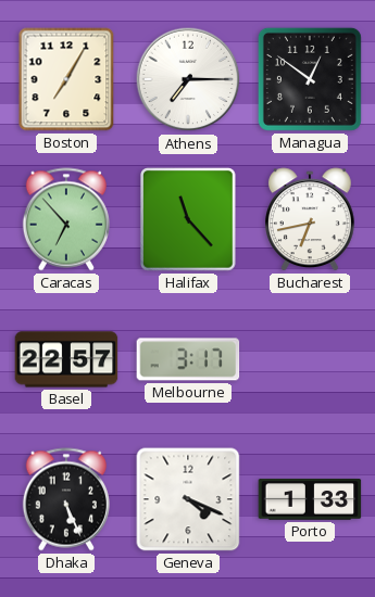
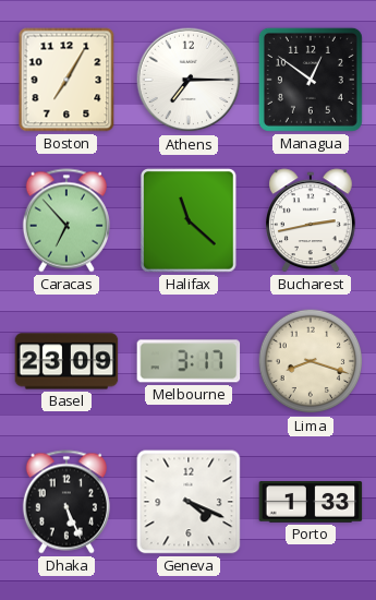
Halifax: 11:23 -> 11:22
Bucharest: 6:43 -> 2:43
Basel: 22:57 -> 23:09
Lima: none -> 8:18
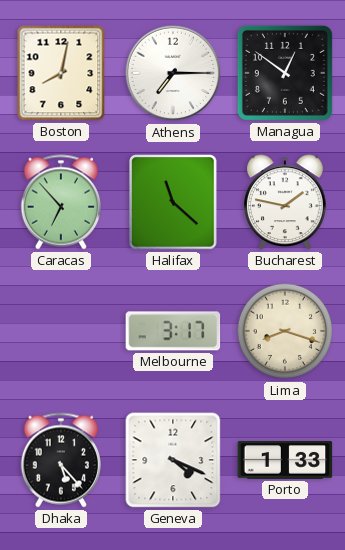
Boston: 7:05 -> 8:02
Bucharest: 2:43 -> 1:47
Basel: 23:09 -> none
Dhaka: 5:26 -> 5:23
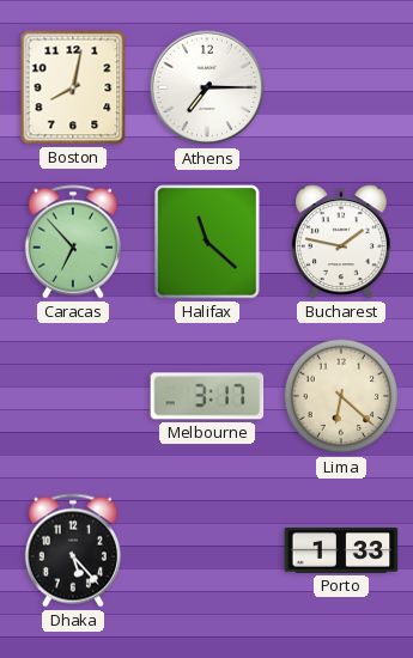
Managua: 12:51 -> none
Lima: 8:18 -> 6:22
Geneva: 4:19 -> none
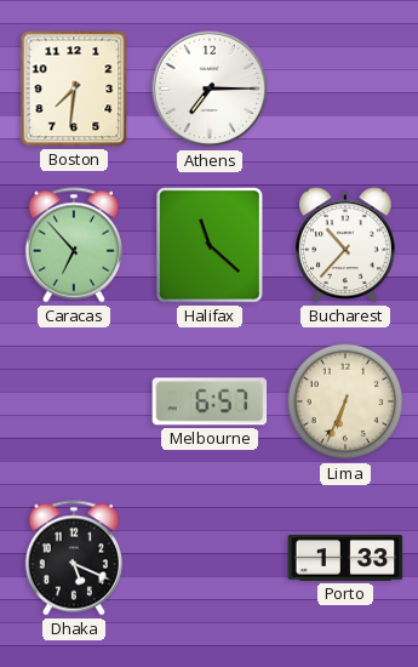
Boston: 8:02 -> 7:31
Bucharest: 1:47 -> 10:37
Melbourne: 3:17 -> 6:57
Lima: 6:22 -> 6:34
Dhaka: 5:23 -> 5:19
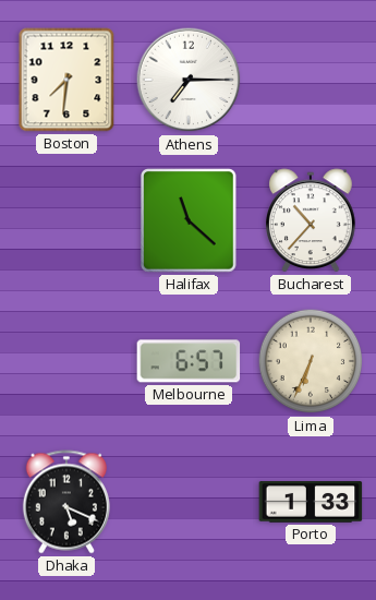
Caracas: 6:53 -> none
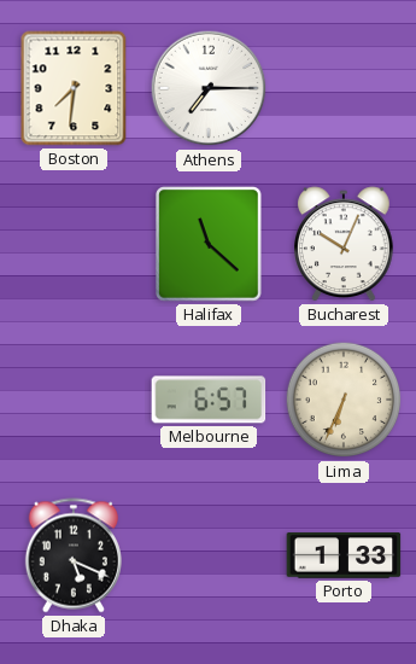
Bucharest: 10:37 -> 10:04
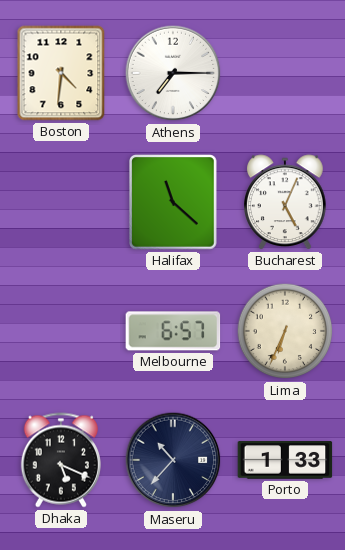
Boston: 7:31 -> 4:31
Bucharest: 10:04 -> 5:04
Maseru: none -> 10:37
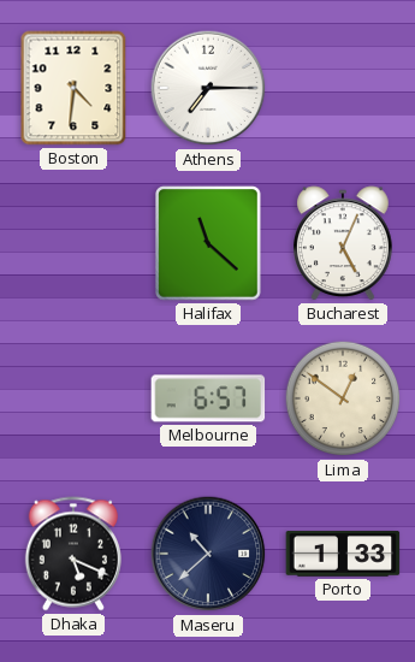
Lima: 6:34 -> 12:51
Maseru: 10:37 -> 10:38
